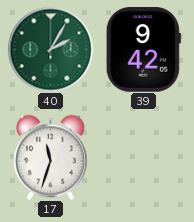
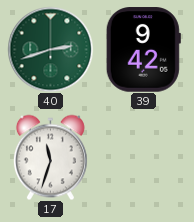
40: 2:05 -> 2:42
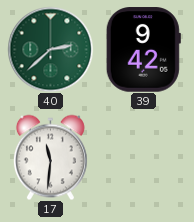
40: 2:42 -> 2:38
17: 11:33 -> 11:31
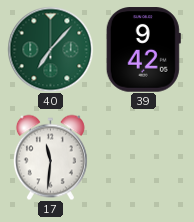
40: 2:38 -> 7:07
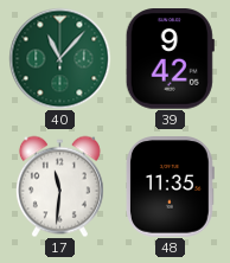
40: 7:07 -> 11:07
48: none -> 11:35
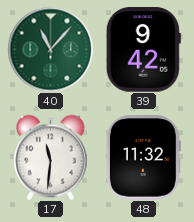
48: 11:35 -> 11:32
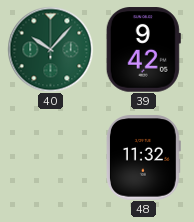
40: 11:07 -> 10:07
17: 11:31 -> none
